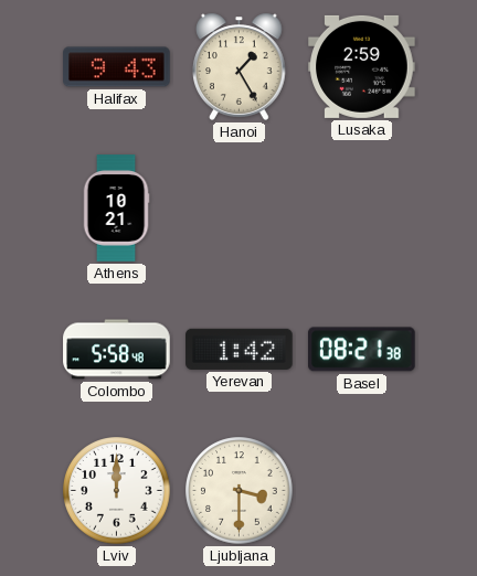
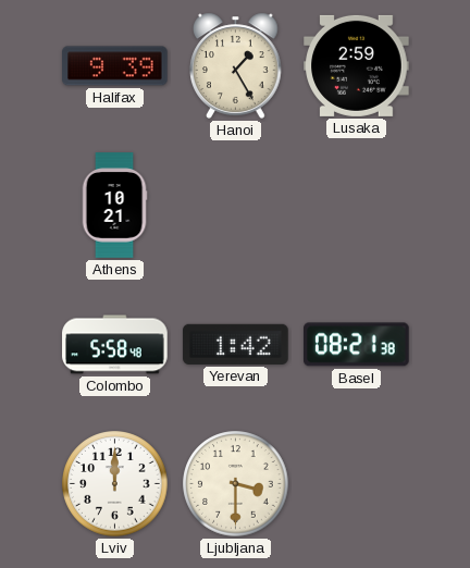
Halifax: 9:43 -> 9:39
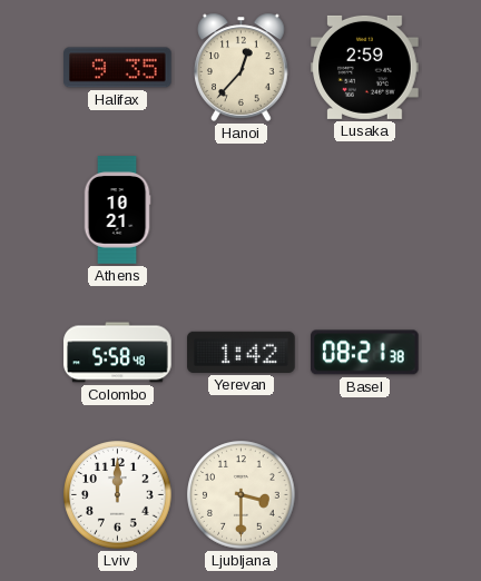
Halifax: 9:39 -> 9:35
Hanoi: 1:25 -> 12:37
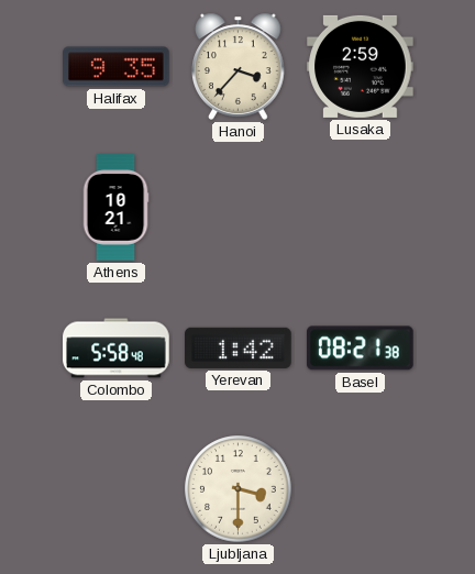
Hanoi: 12:37 -> 3:37
Lviv: 12:00 -> none
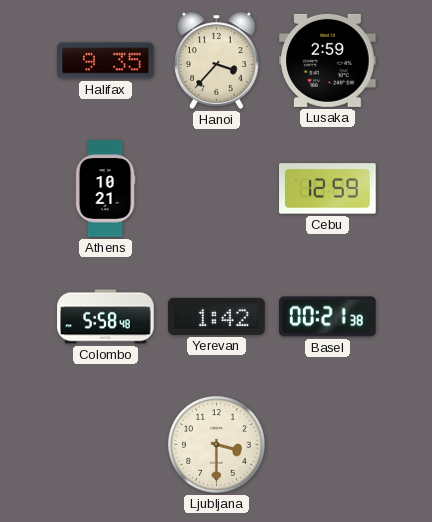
Cebu: none -> 12:59
Basel: 08:21 -> 00:21
